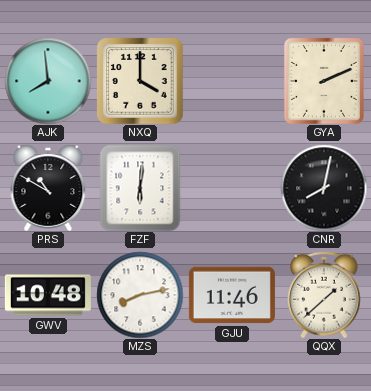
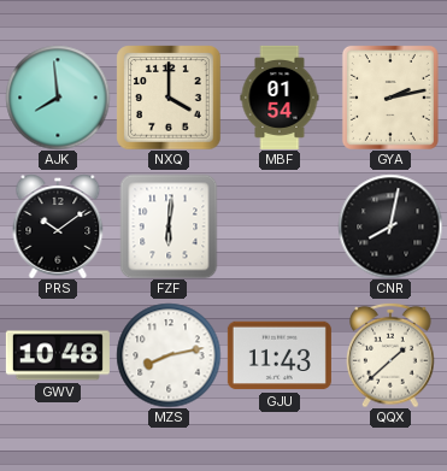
MBF: none -> 01:54
GYA: 2:11 -> 2:13
PRS: 10:50 -> 10:09
GJU: 11:46 -> 11:43
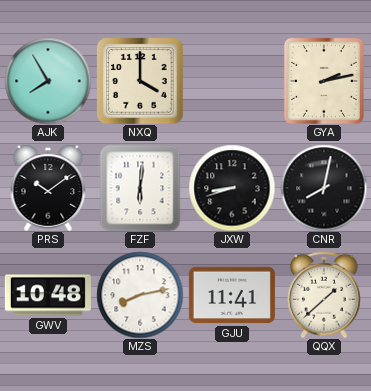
AJK: 7:59 -> 7:55
MBF: 01:54 -> none
JXW: none -> 8:42
GJU: 11:43 -> 11:41
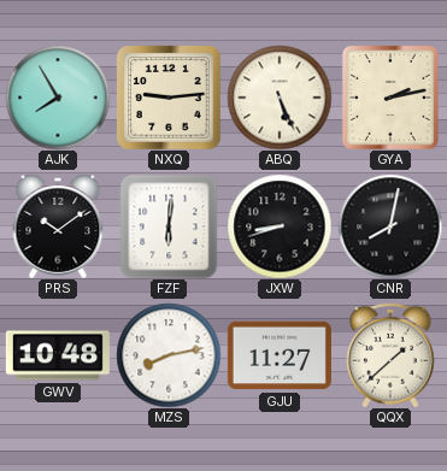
NXQ: 4:00 -> 9:14
ABQ: none -> 5:26
GJU: 11:41 -> 11:27
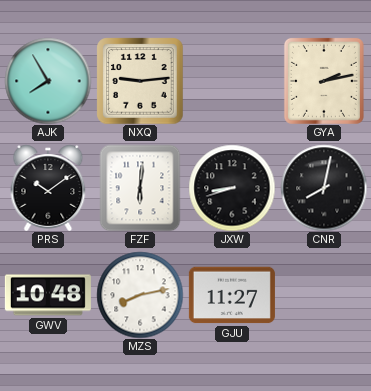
ABQ: 5:26 -> none
QQX: 1:38 -> none
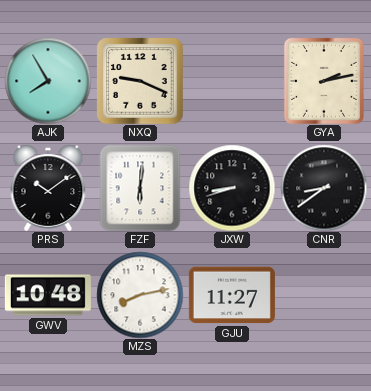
NXQ: 9:14 -> 9:19
CNR: 8:02 -> 8:39
